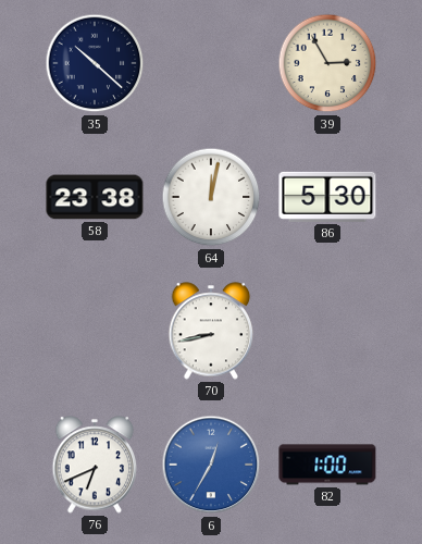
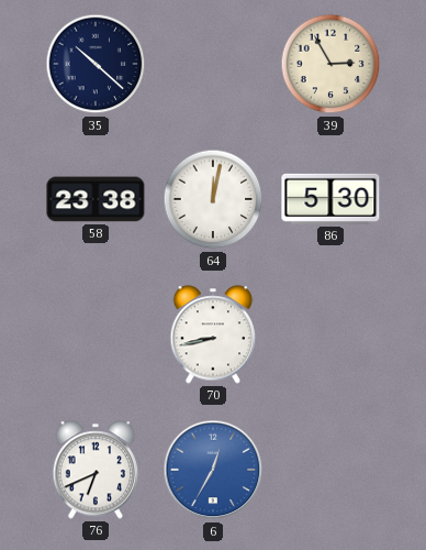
82: 1:00 -> none
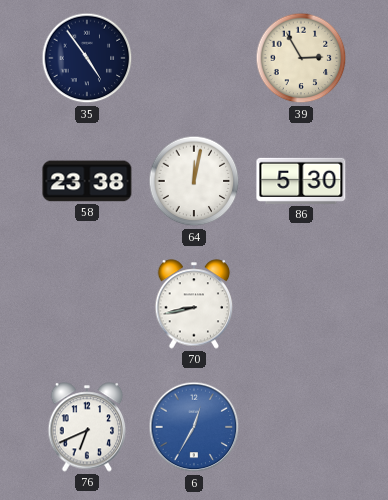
35: 10:22 -> 4:54
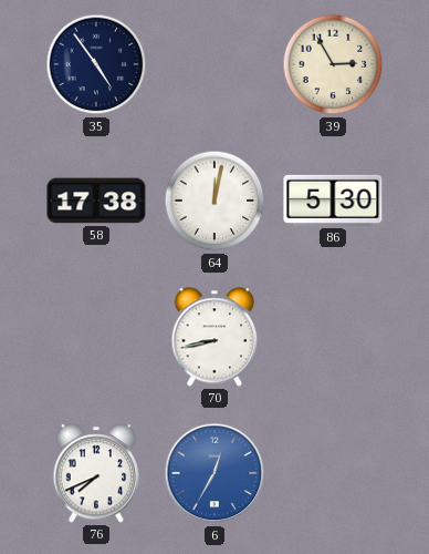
58: 23:38 -> 17:38
76: 6:41 -> 7:41
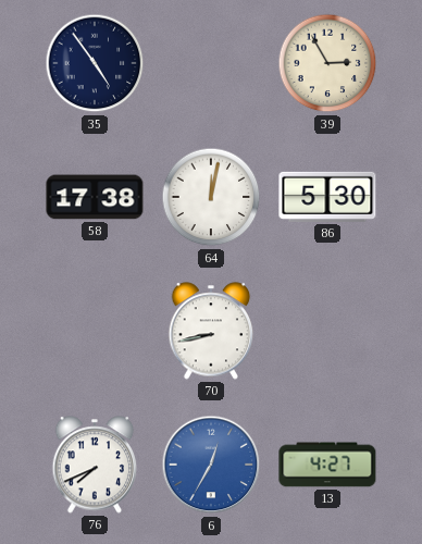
13: none -> 4:27
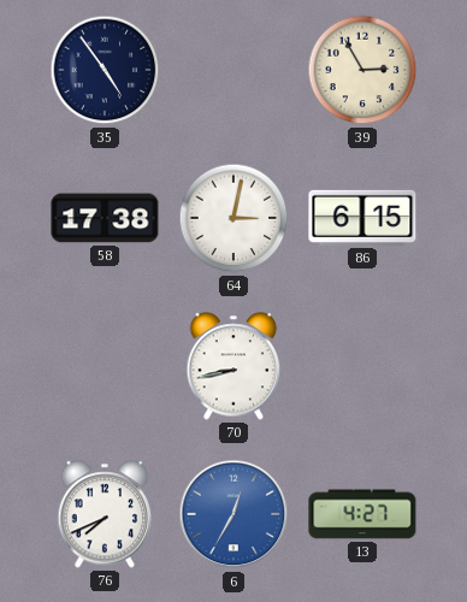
64: 12:02 -> 3:02
86: 5:30 -> 6:15
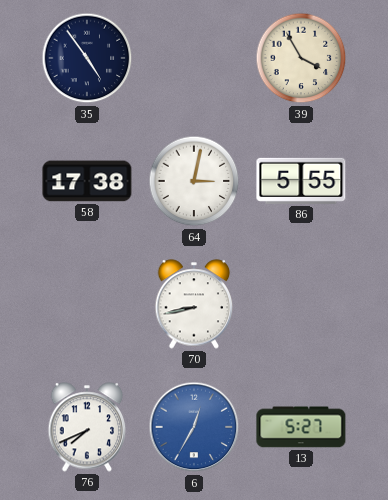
39: 2:55 -> 3:55
86: 6:15 -> 5:55
13: 4:27 -> 5:27
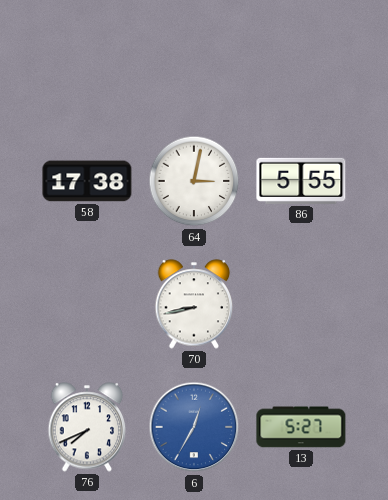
35: 4:54 -> none
39: 3:55 -> none
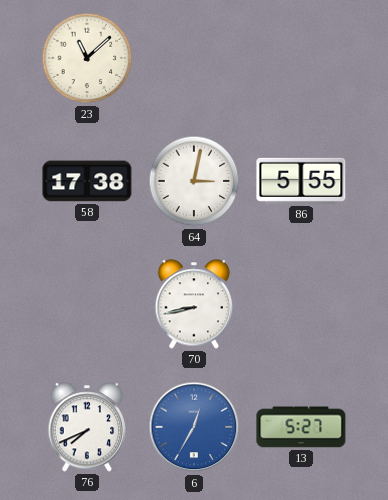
23: none -> 11:08
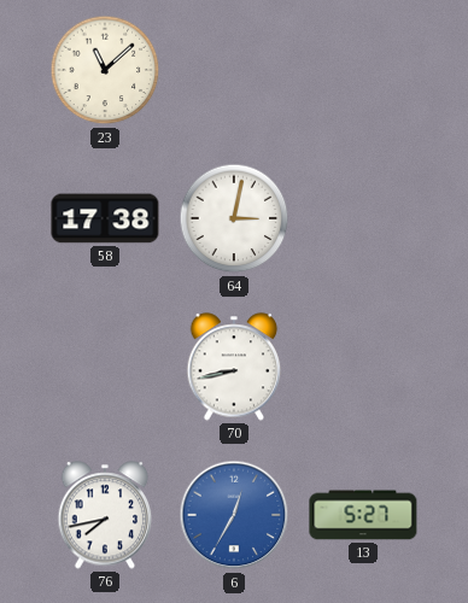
86: 5:55 -> none
76: 7:41 -> 7:43
